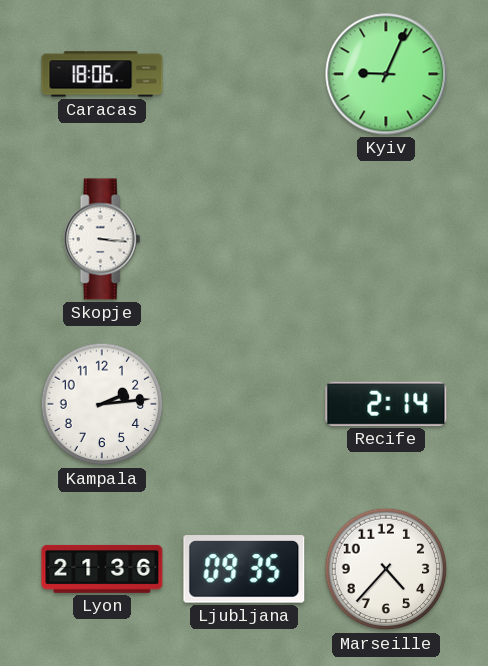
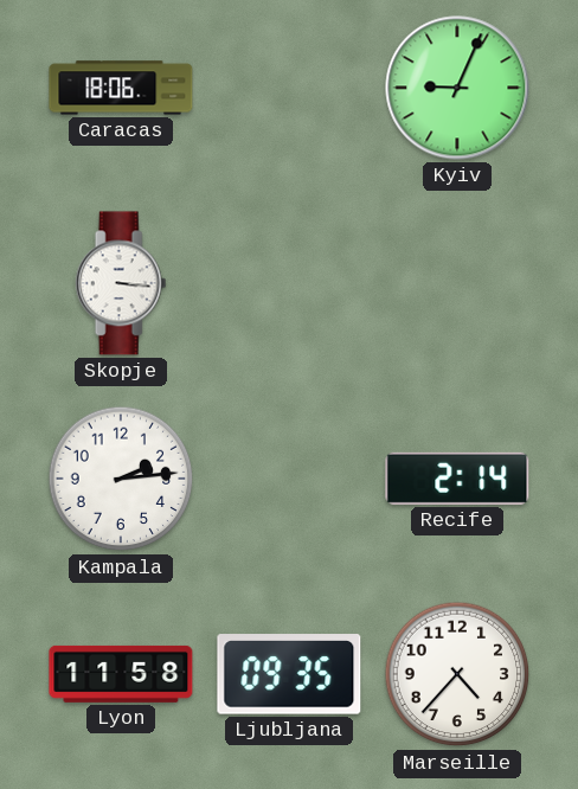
Lyon: 21:36 -> 11:58
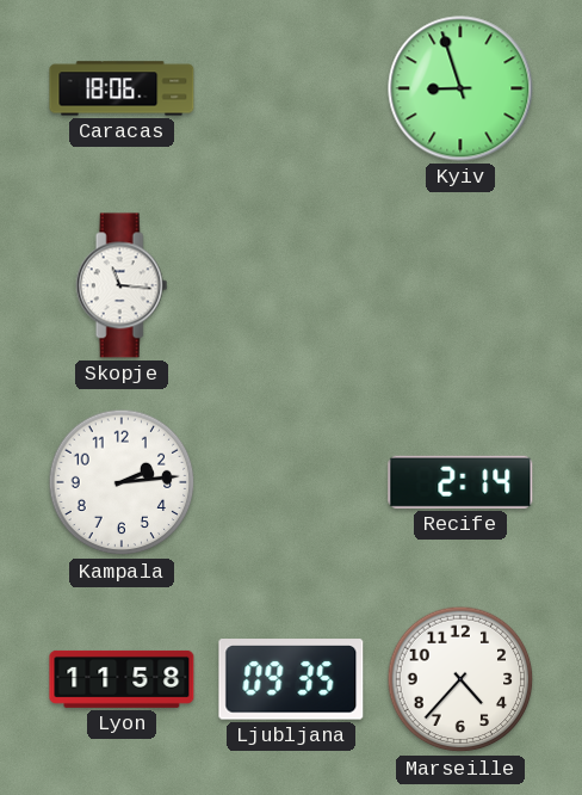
Kyiv: 9:04 -> 8:57
Skopje: 3:16 -> 11:16
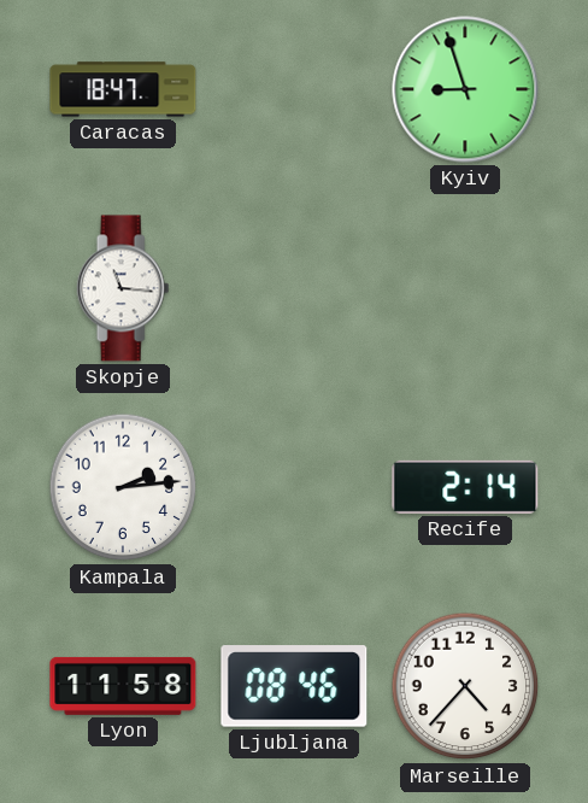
Caracas: 18:06 -> 18:47
Ljubljana: 09:35 -> 08:46
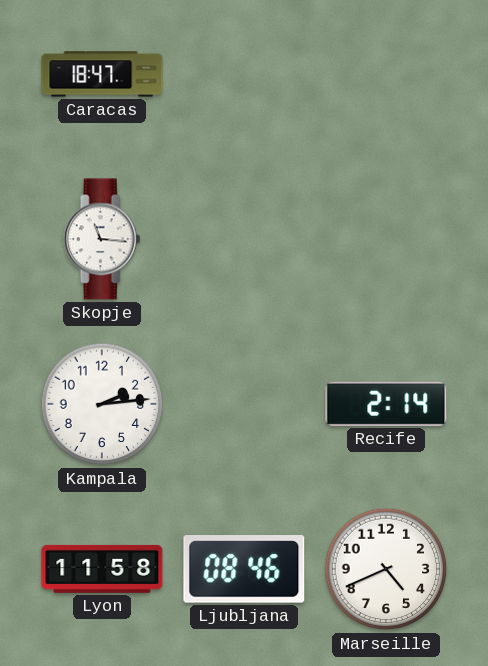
Kyiv: 8:57 -> none
Marseille: 4:37 -> 4:41
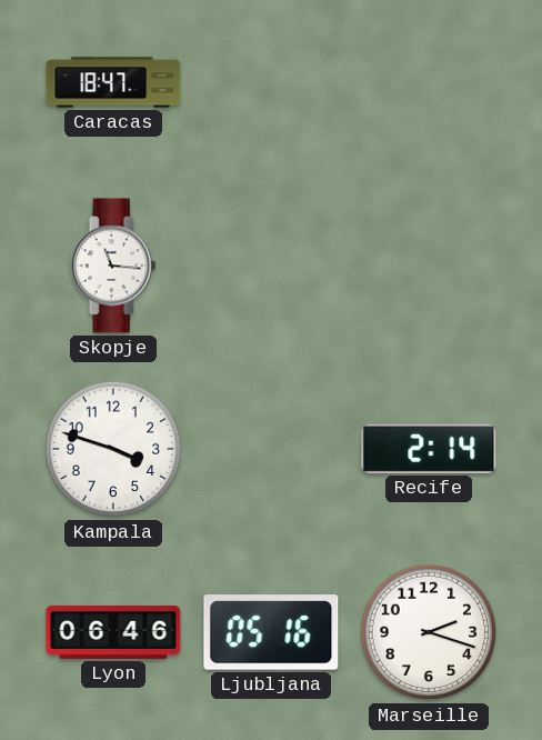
Kampala: 2:14 -> 3:48
Lyon: 11:58 -> 06:46
Ljubljana: 08:46 -> 05:16
Marseille: 4:41 -> 2:18
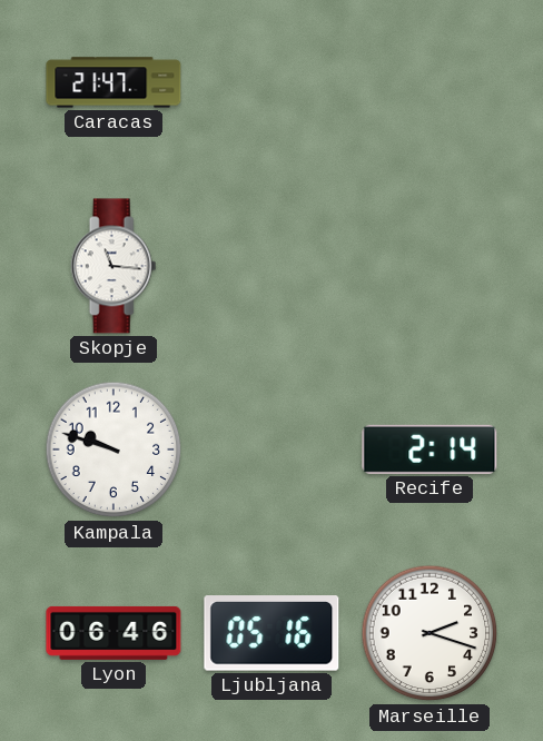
Caracas: 18:47 -> 21:47
Kampala: 3:48 -> 9:48
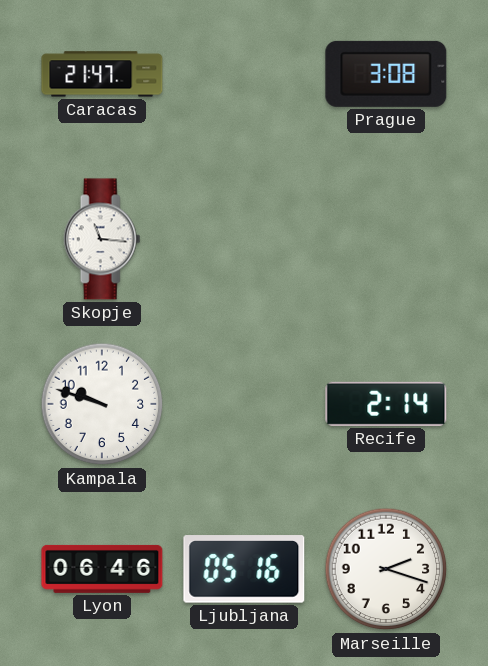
Prague: none -> 3:08
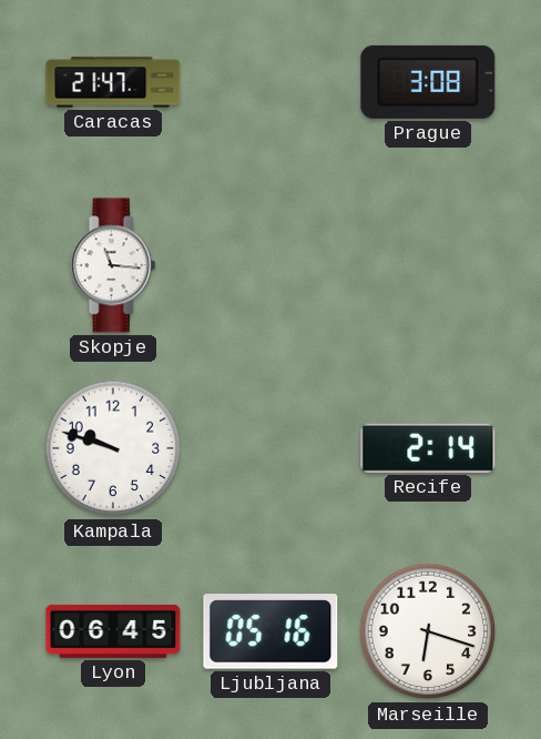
Lyon: 06:46 -> 06:45
Marseille: 2:18 -> 6:18
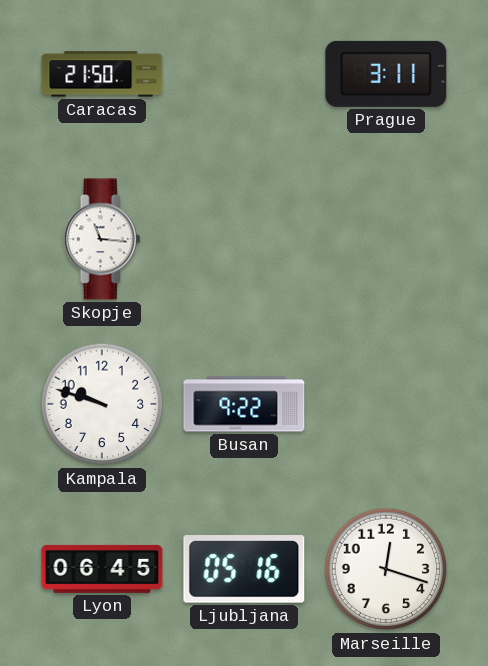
Caracas: 21:47 -> 21:50
Prague: 3:08 -> 3:11
Busan: none -> 9:22
Recife: 2:14 -> none
Marseille: 6:18 -> 12:18
